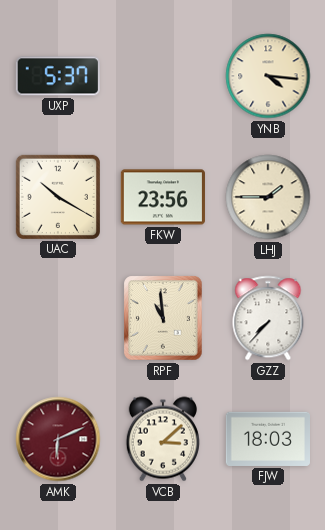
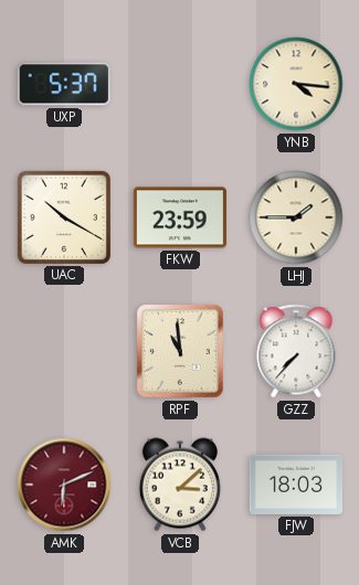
FKW: 23:56 -> 23:59
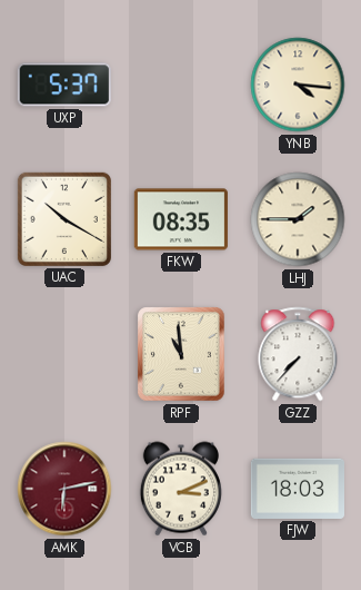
FKW: 23:59 -> 08:35
AMK: 6:11 -> 6:13
VCB: 3:08 -> 3:11
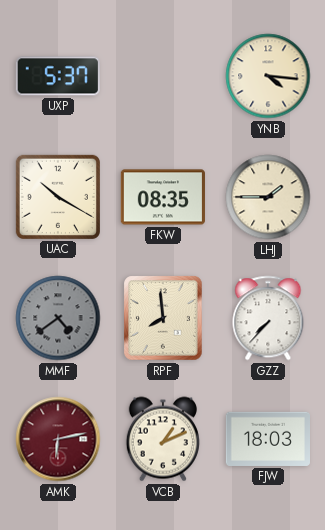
MMF: none -> 4:39
RPF: 10:59 -> 7:59
VCB: 3:11 -> 1:11
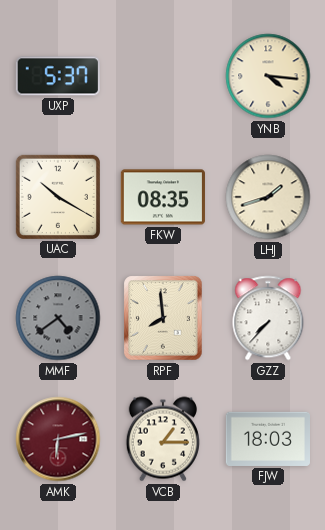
LHJ: 1:45 -> 1:42
VCB: 1:11 -> 1:15
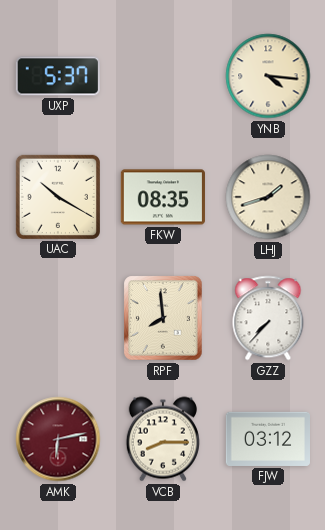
MMF: 4:39 -> none
VCB: 1:15 -> 8:15
FJW: 18:03 -> 03:12
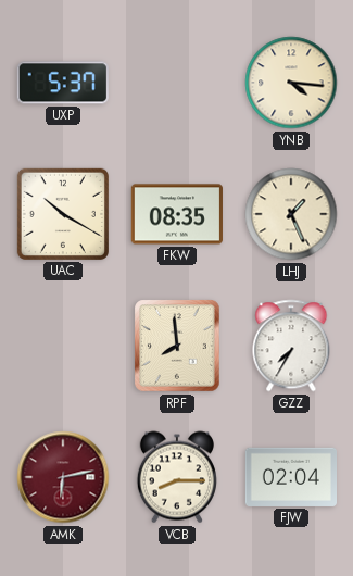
LHJ: 1:42 -> 1:26
GZZ: 7:37 -> 7:35
FJW: 03:12 -> 02:04
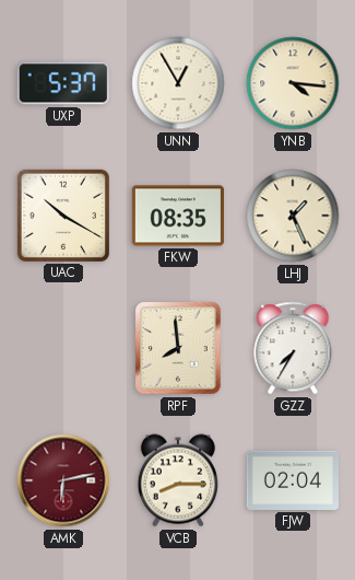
UNN: none -> 12:55
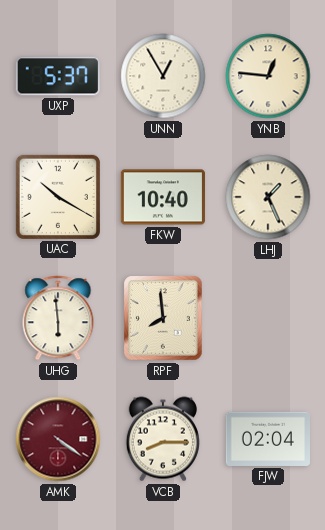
YNB: 4:16 -> 12:46
FKW: 08:35 -> 10:40
UHG: none -> 5:59
GZZ: 7:35 -> none
AMK: 6:13 -> 4:21
